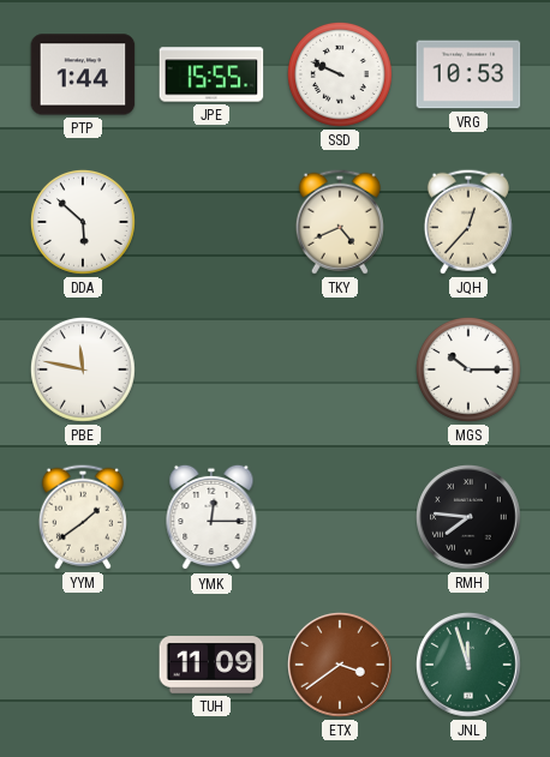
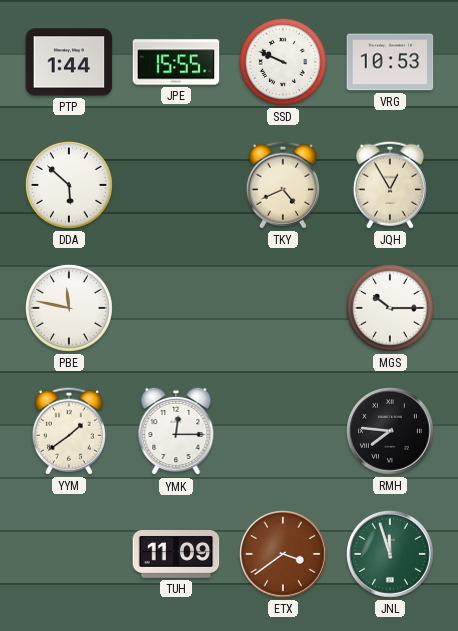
JQH: 12:37 -> 12:55
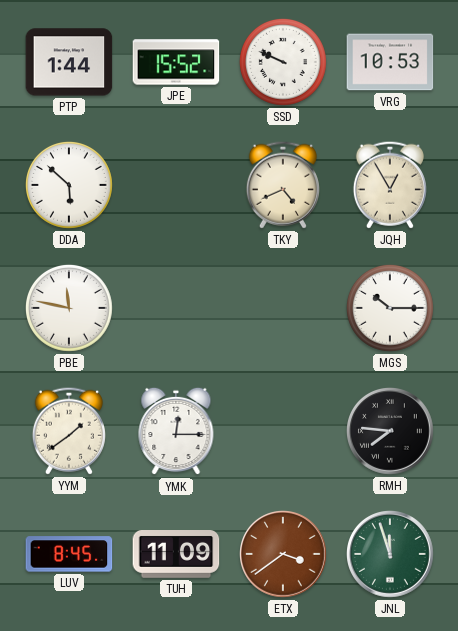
JPE: 15:55 -> 15:52
LUV: none -> 8:45
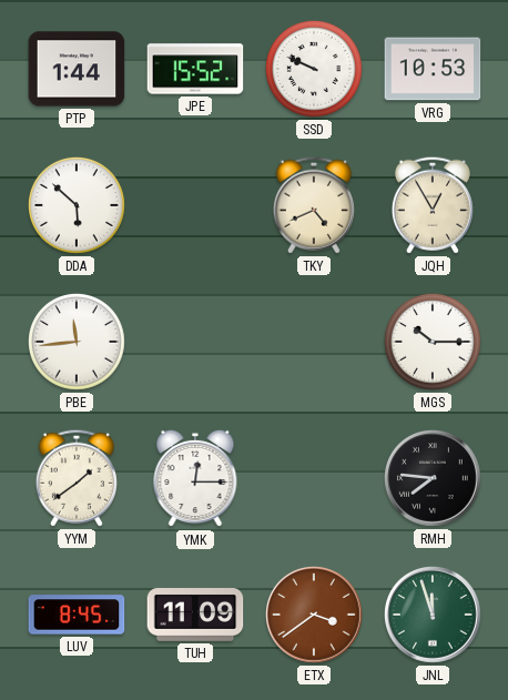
PBE: 11:47 -> 11:44
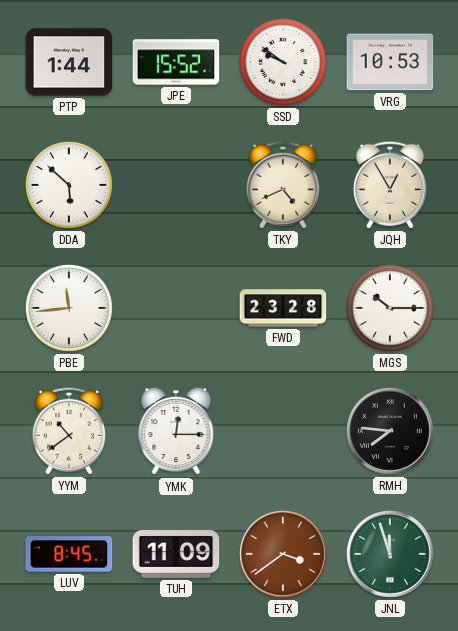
SSD: 9:49 -> 9:51
FWD: none -> 23:28
YYM: 1:39 -> 10:39
